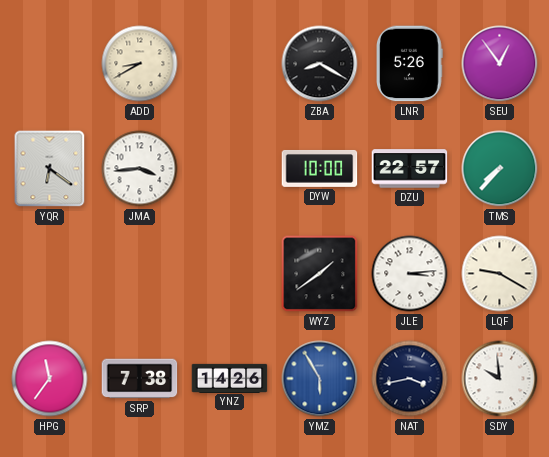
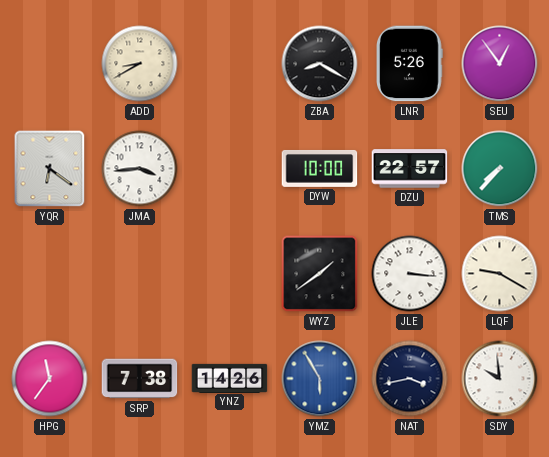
JLE: 3:14 -> 3:16
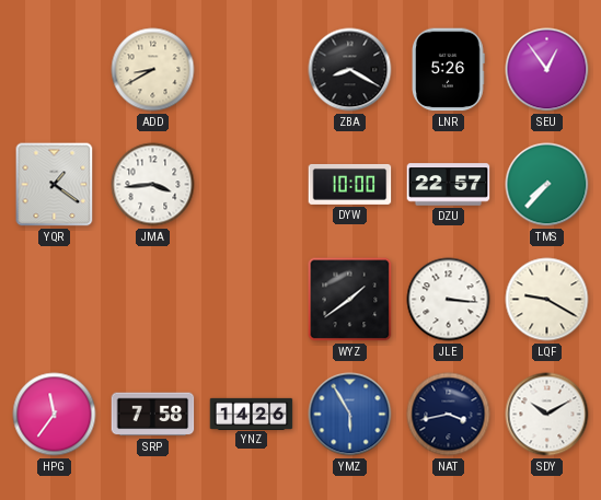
YQR: 6:21 -> 1:21
SRP: 7:38 -> 7:58
SDY: 9:59 -> 10:10
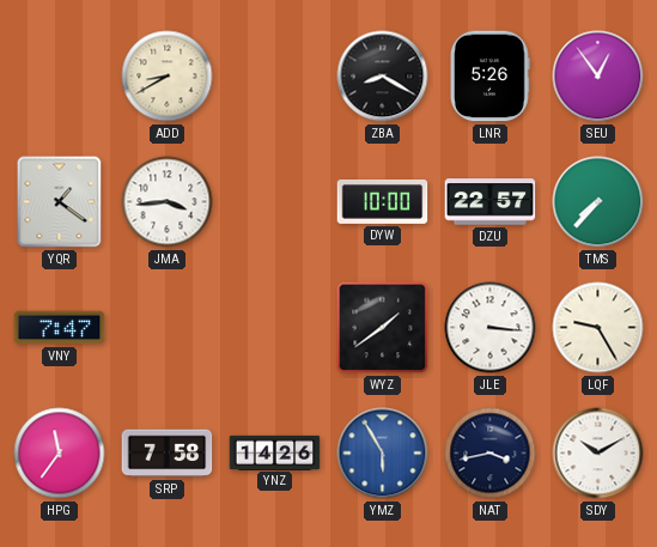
VNY: none -> 7:47
LQF: 9:20 -> 9:25
